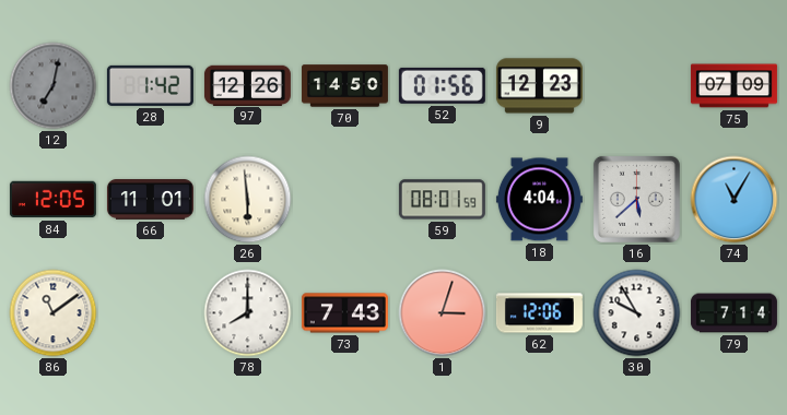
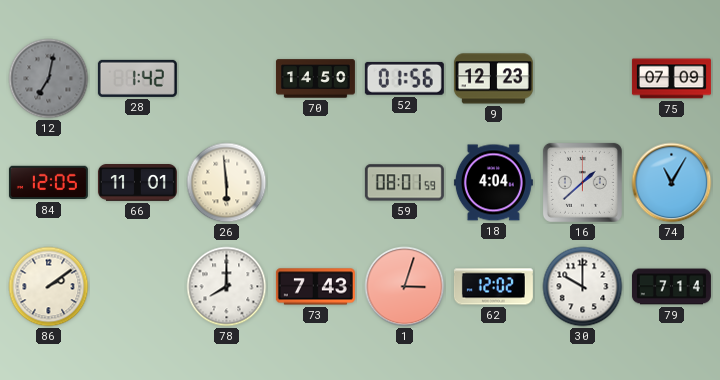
97: 12:26 -> none
16: 5:38 -> 1:38
86: 11:09 -> 2:09
62: 12:06 -> 12:02
30: 9:55 -> 10:00
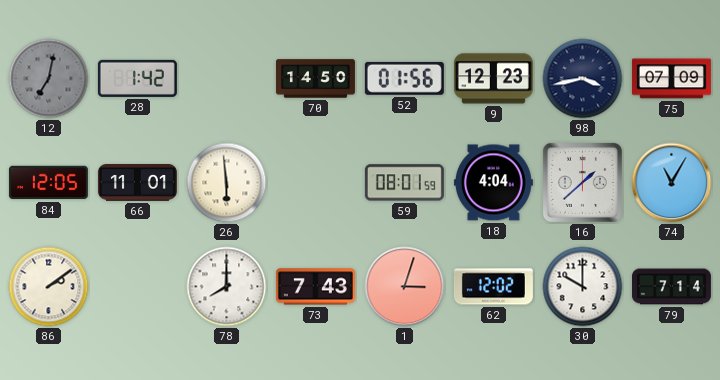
98: none -> 3:43
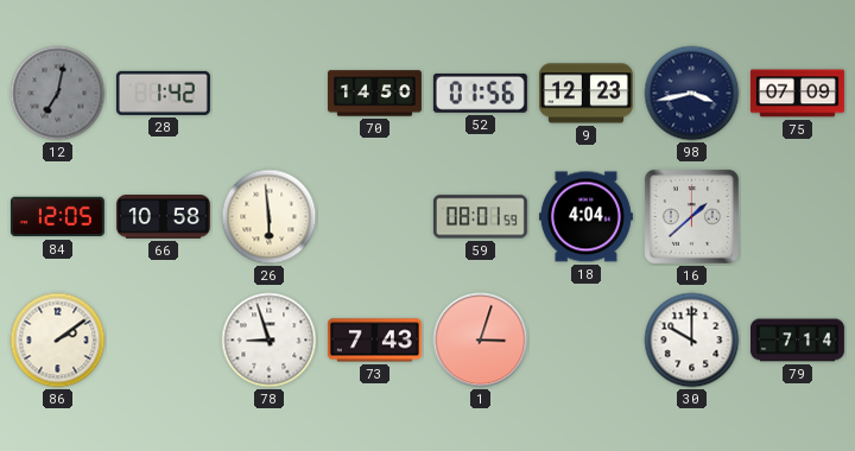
66: 11:01 -> 10:58
74: 11:05 -> none
78: 8:00 -> 8:57
62: 12:02 -> none
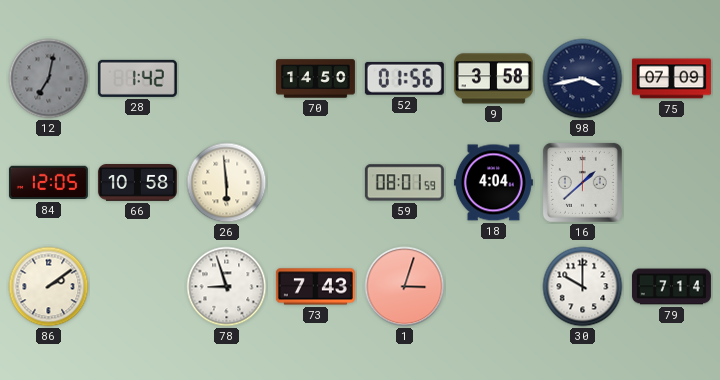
9: 12:23 -> 3:58
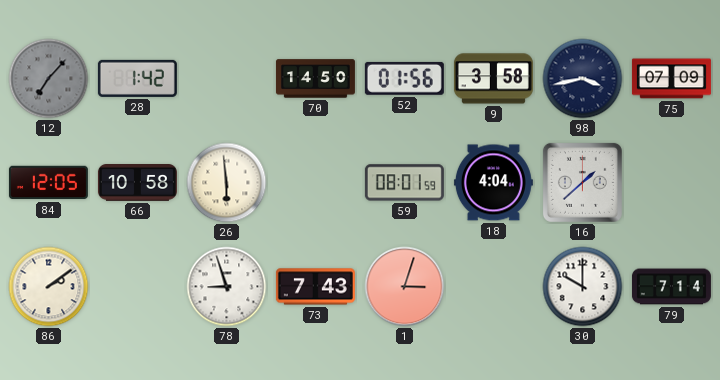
12: 7:02 -> 7:07
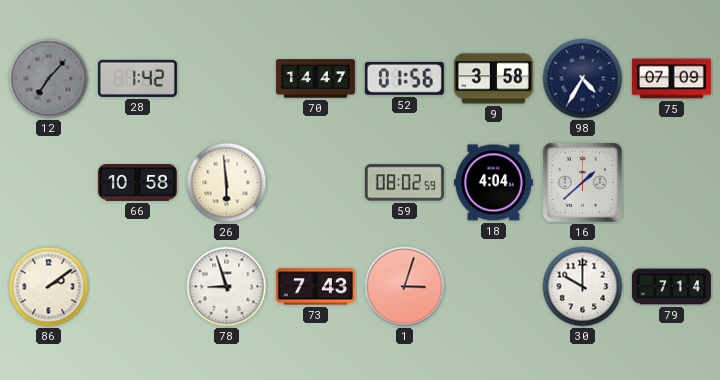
70: 14:50 -> 14:47
98: 3:43 -> 4:35
84: 12:05 -> none
59: 08:01 -> 08:02
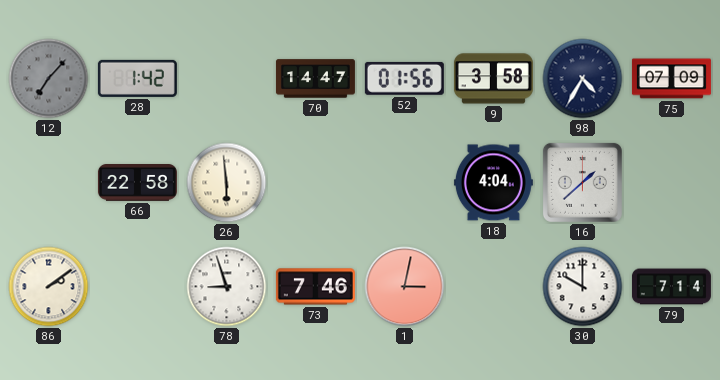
66: 10:58 -> 22:58
59: 08:02 -> none
73: 7:43 -> 7:46
1: 3:03 -> 3:02
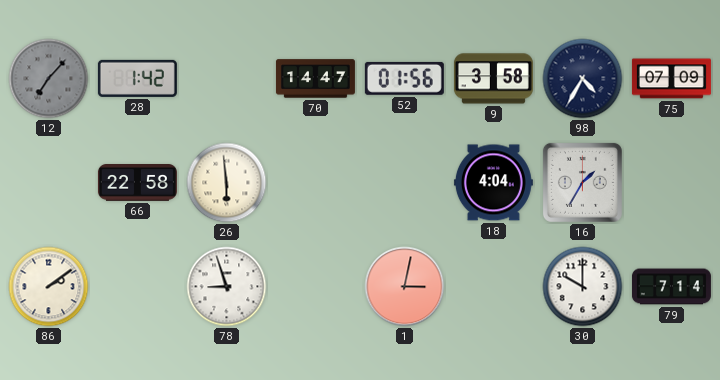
16: 1:38 -> 1:35
73: 7:46 -> none
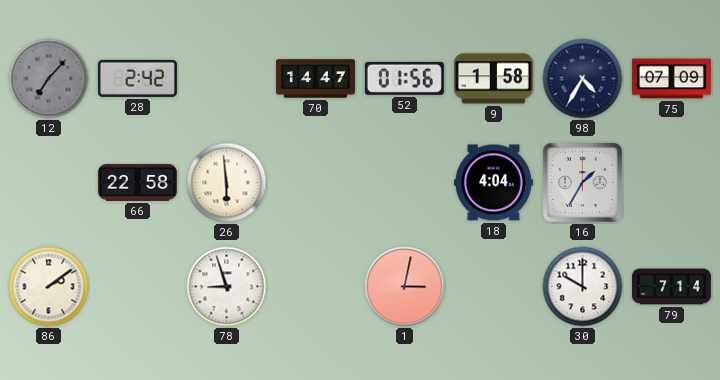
28: 1:42 -> 2:42
9: 3:58 -> 1:58
